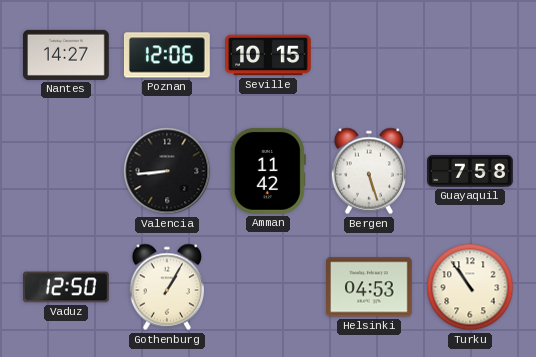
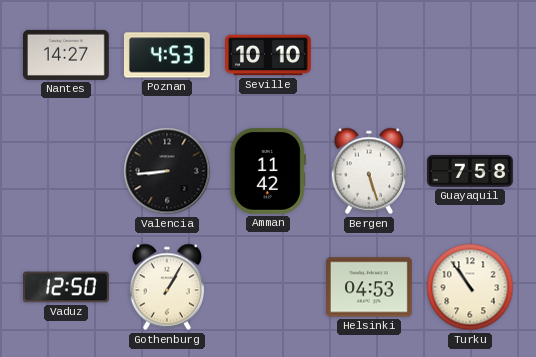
Poznan: 12:06 -> 4:53
Seville: 10:15 -> 10:10
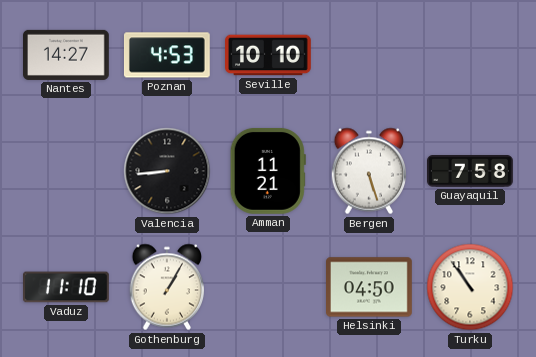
Amman: 11:42 -> 11:21
Vaduz: 12:50 -> 11:10
Helsinki: 04:53 -> 04:50
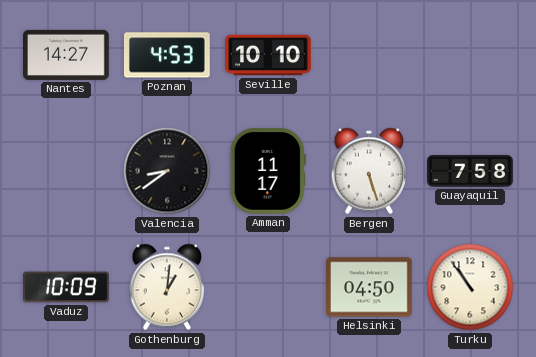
Valencia: 8:44 -> 8:39
Amman: 11:21 -> 11:17
Vaduz: 11:10 -> 10:09
Gothenburg: 1:05 -> 1:01
